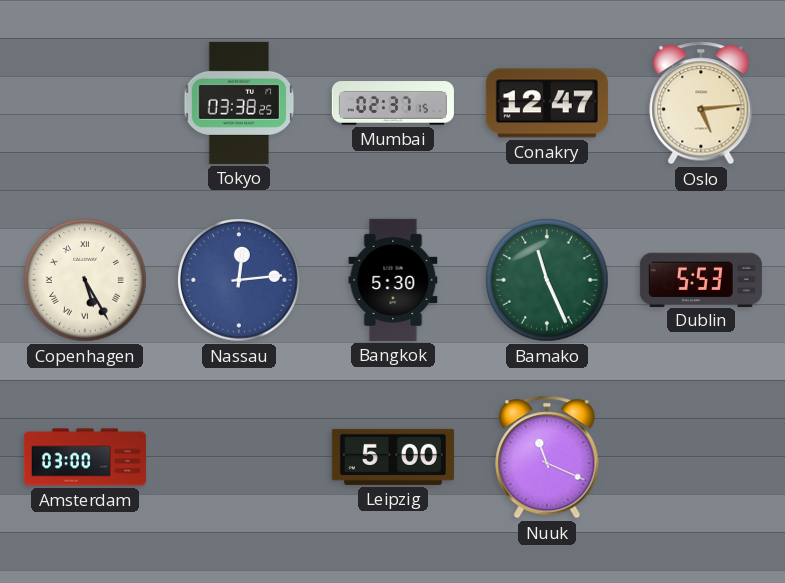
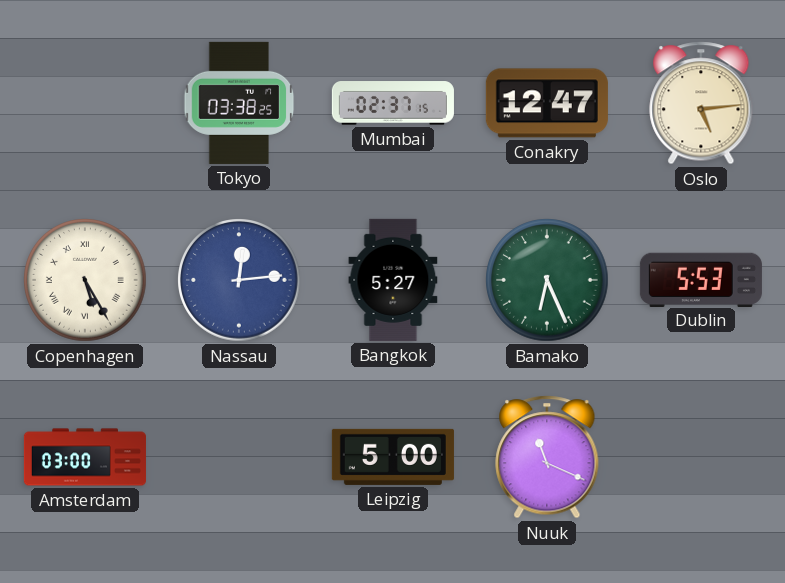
Bangkok: 5:30 -> 5:27
Bamako: 11:26 -> 6:26
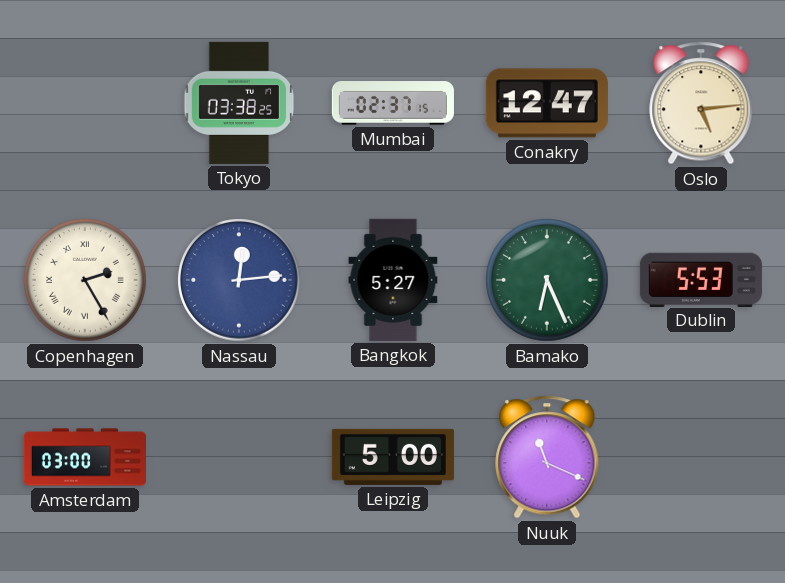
Copenhagen: 5:25 -> 2:25
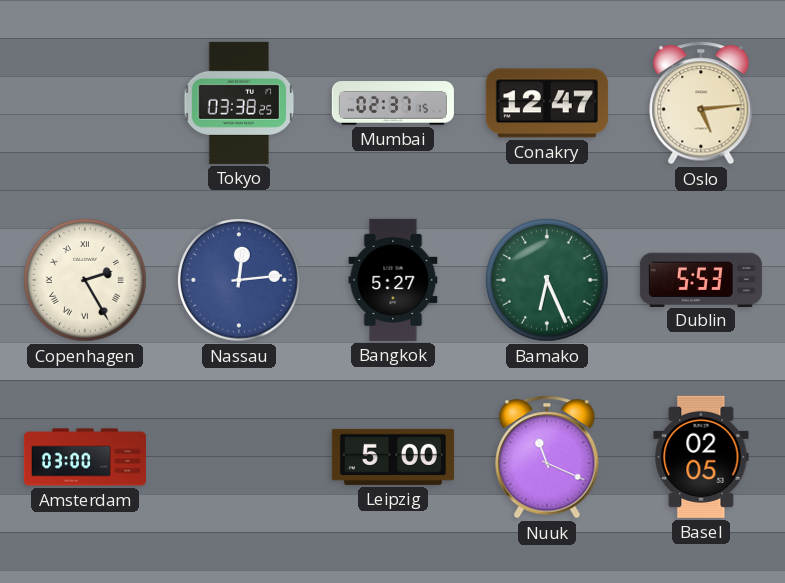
Basel: none -> 02:05
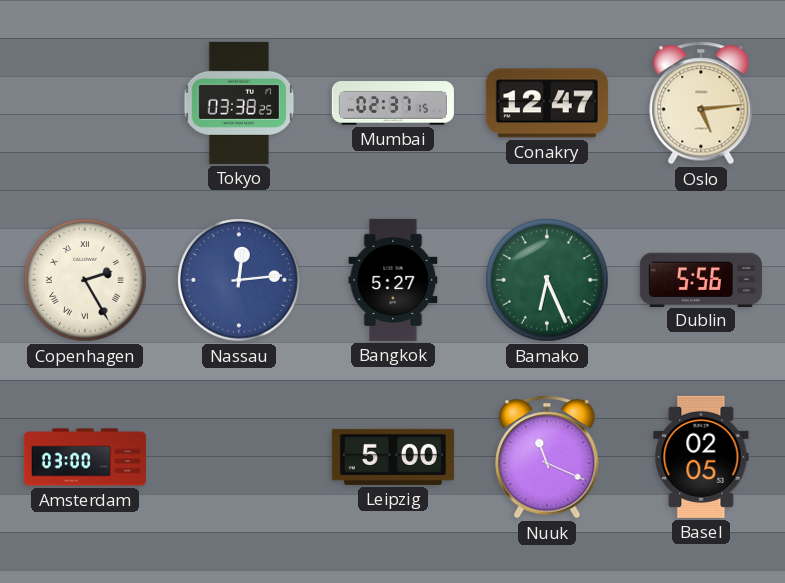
Dublin: 5:53 -> 5:56
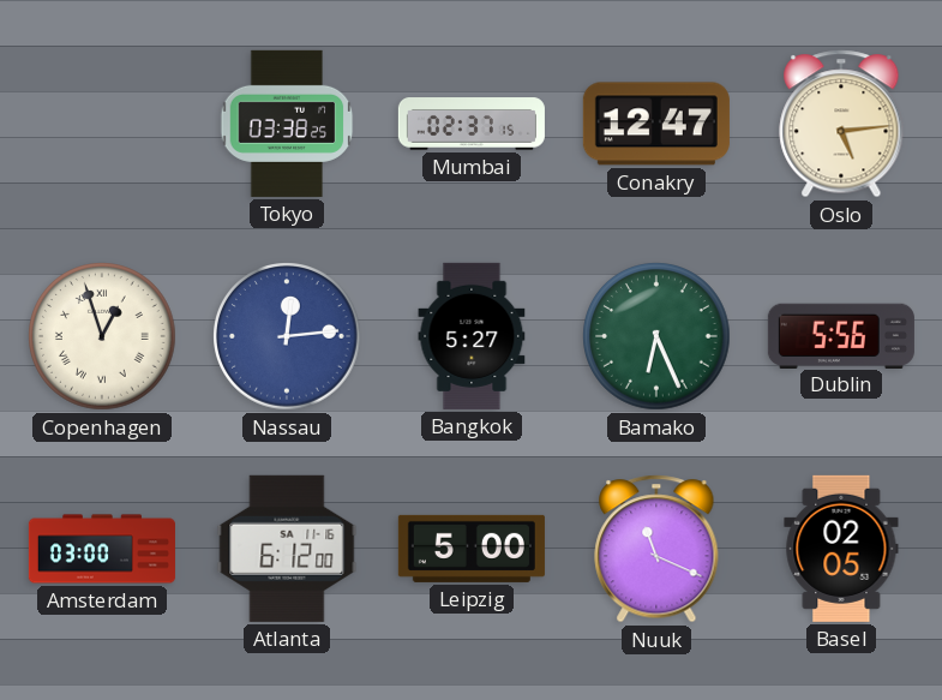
Copenhagen: 2:25 -> 12:57
Atlanta: none -> 6:12
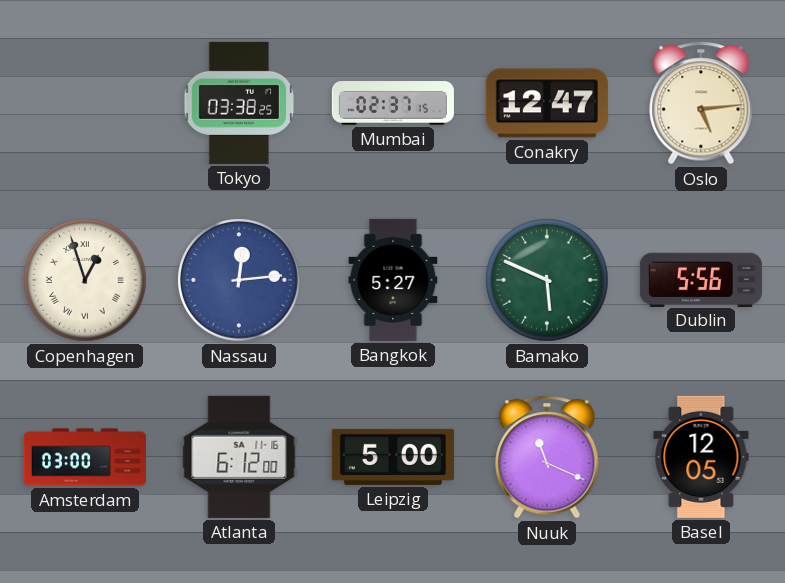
Bamako: 6:26 -> 5:49
Basel: 02:05 -> 12:05
